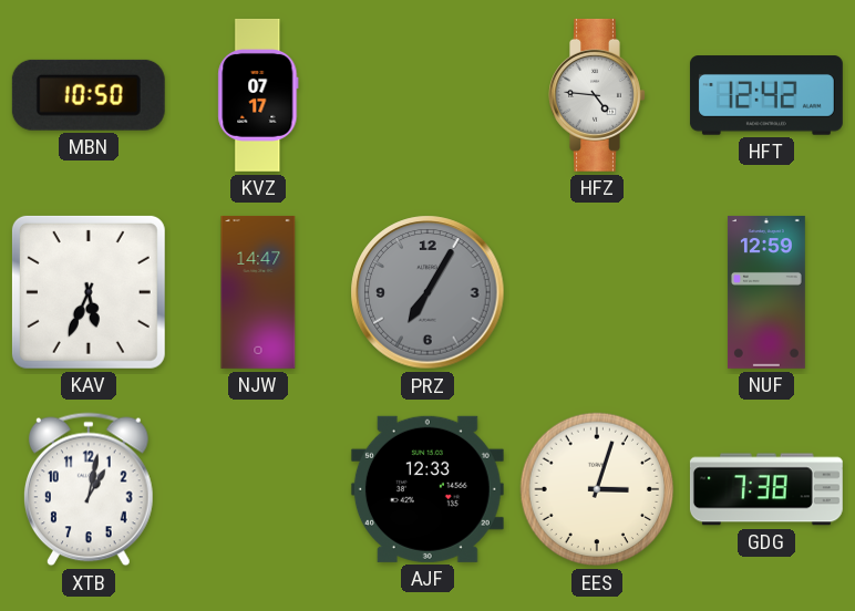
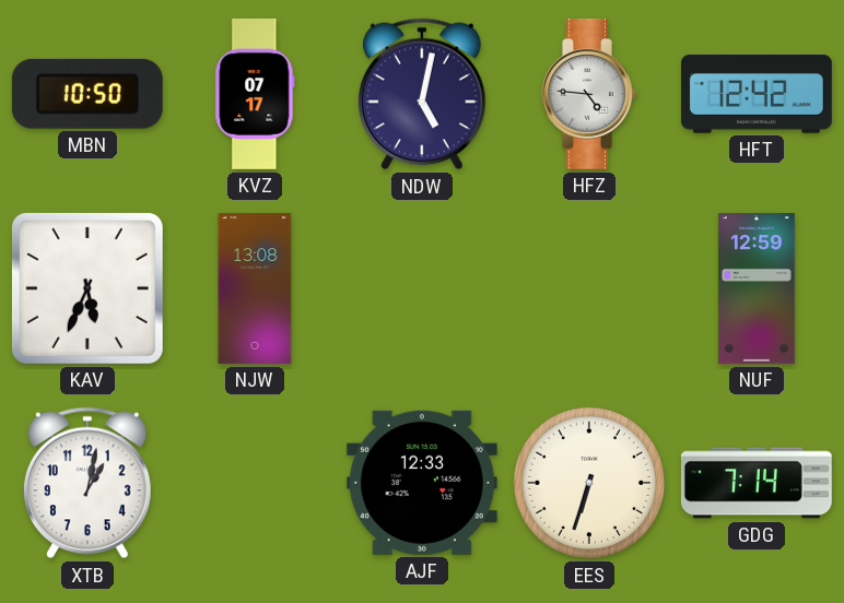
NDW: none -> 5:02
NJW: 14:47 -> 13:08
PRZ: 7:05 -> none
EES: 3:03 -> 6:33
GDG: 7:38 -> 7:14
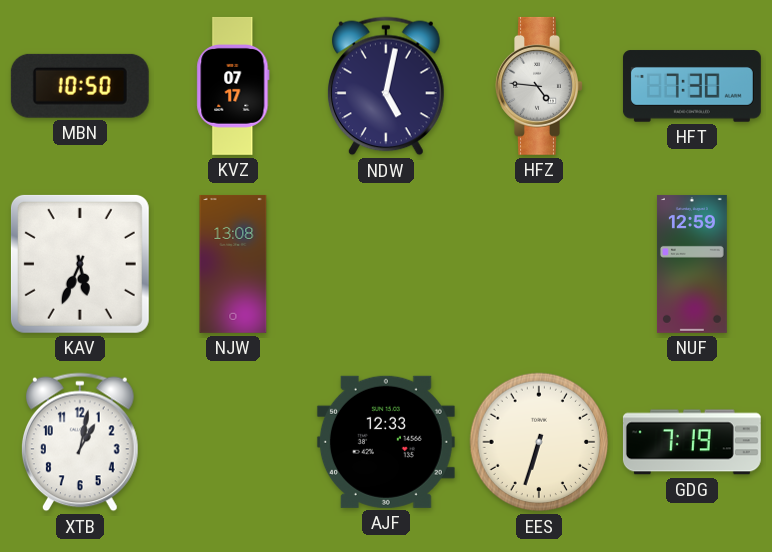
HFT: 12:42 -> 7:30
GDG: 7:14 -> 7:19
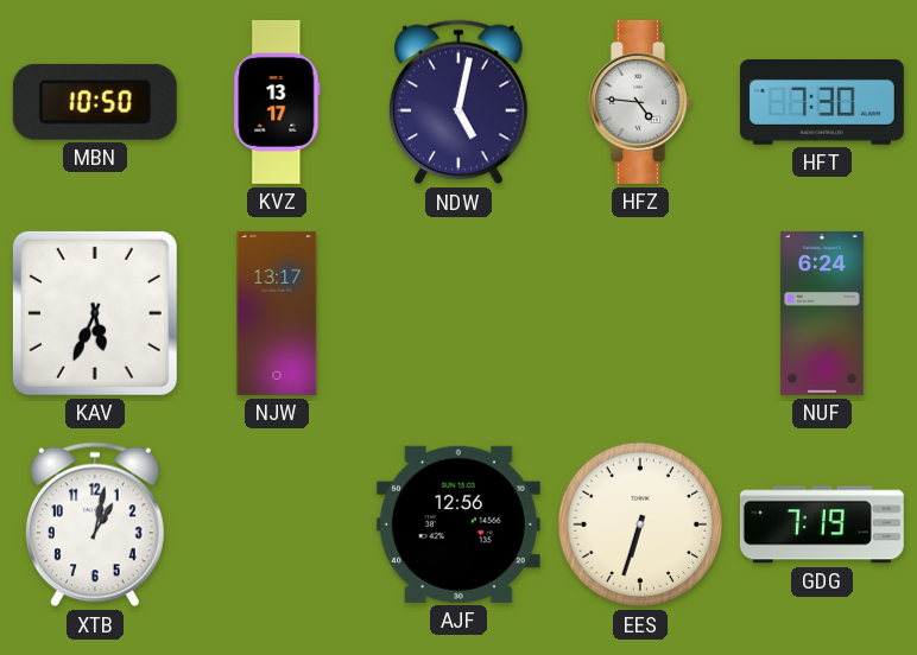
KVZ: 07:17 -> 13:17
NJW: 13:08 -> 13:17
NUF: 12:59 -> 6:24
AJF: 12:33 -> 12:56
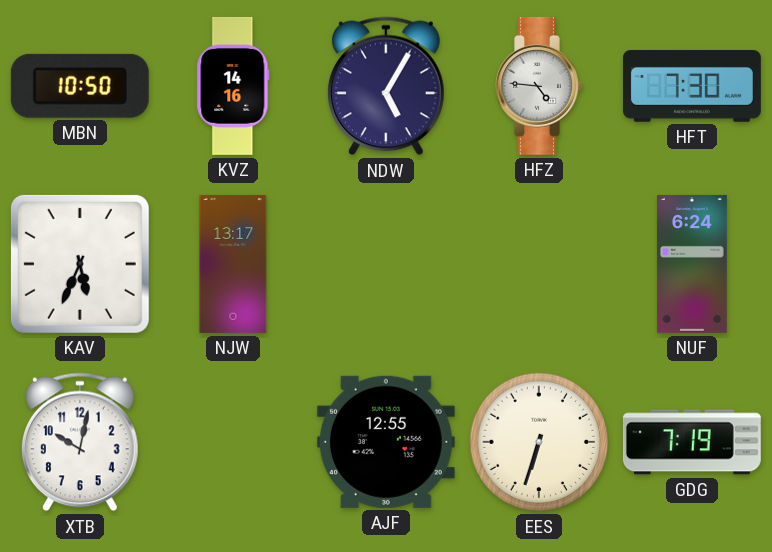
KVZ: 13:17 -> 14:16
NDW: 5:02 -> 5:05
XTB: 1:02 -> 10:02
AJF: 12:56 -> 12:55
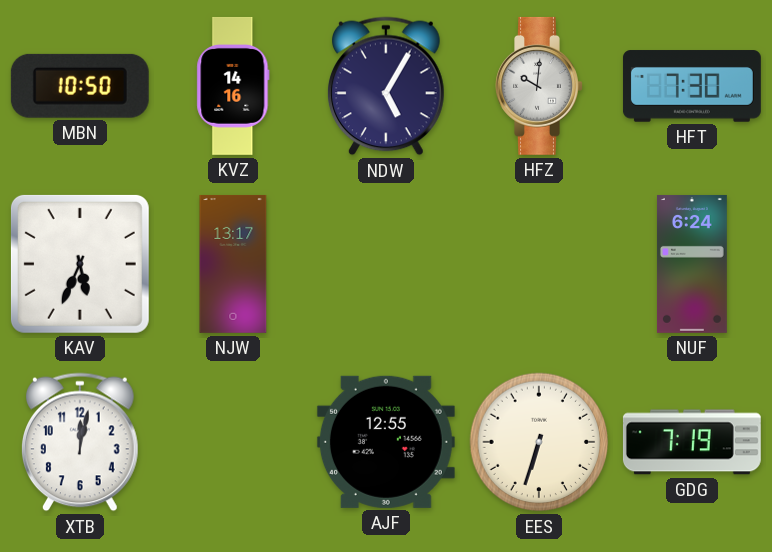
HFZ: 4:46 -> 10:01
XTB: 10:02 -> 12:02
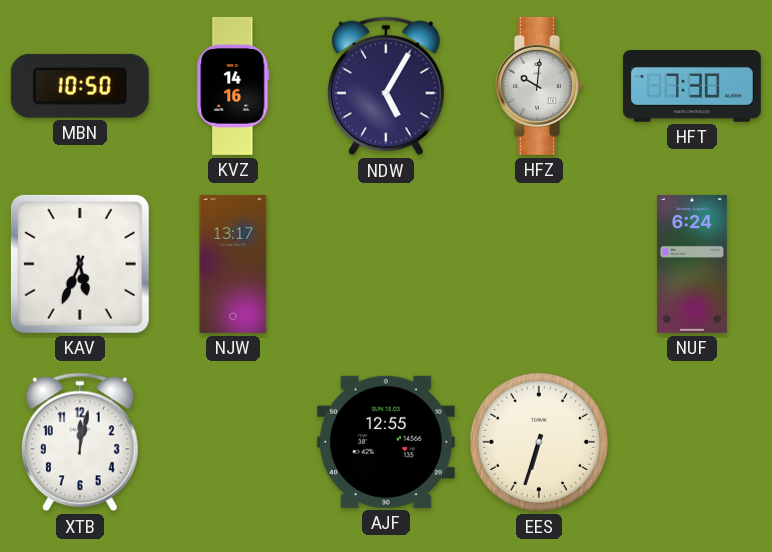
GDG: 7:19 -> none
